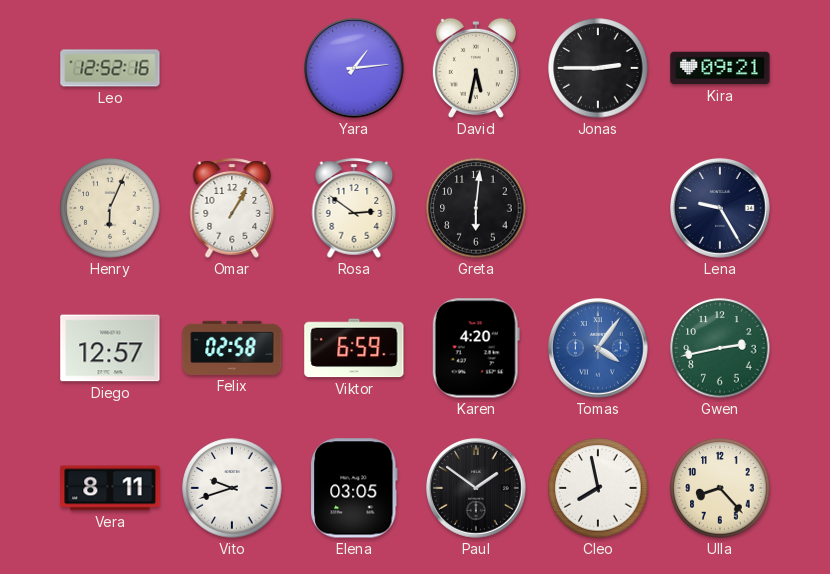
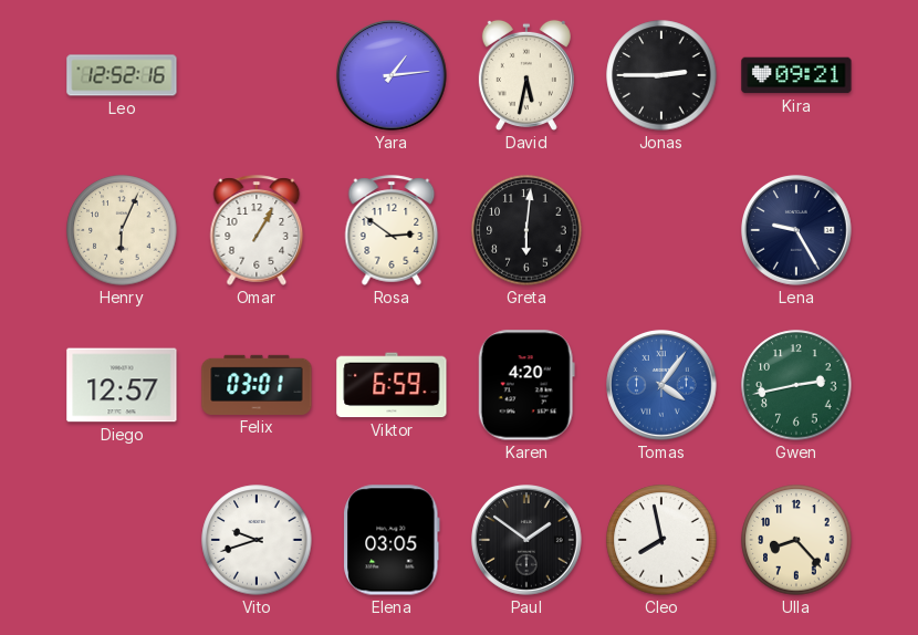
Felix: 02:58 -> 03:01
Vera: 8:11 -> none
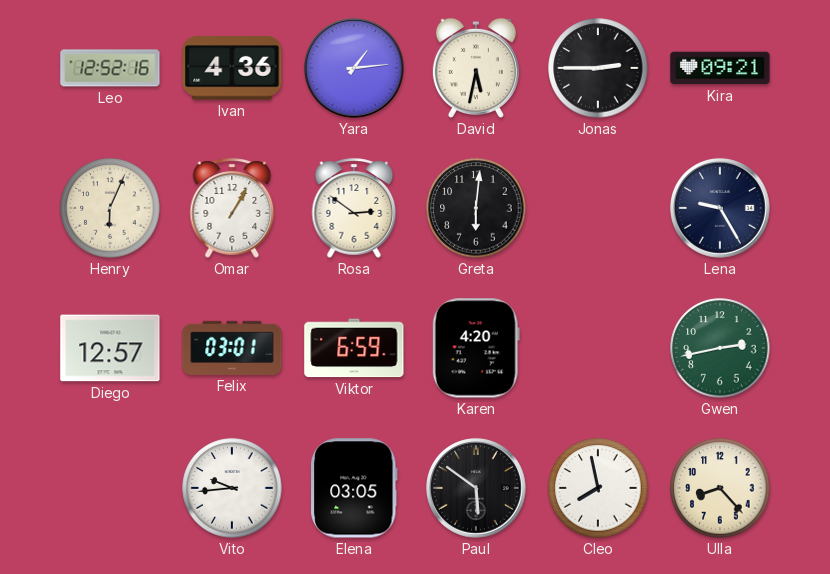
Ivan: none -> 4:36
Tomas: 4:06 -> none
Vito: 9:42 -> 9:44
Paul: 1:51 -> 5:51
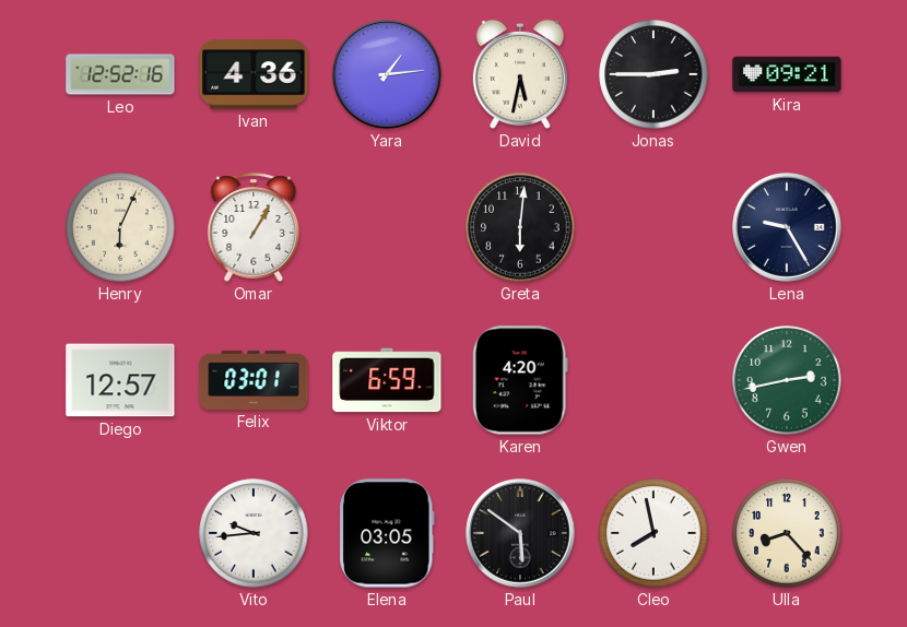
Rosa: 2:51 -> none
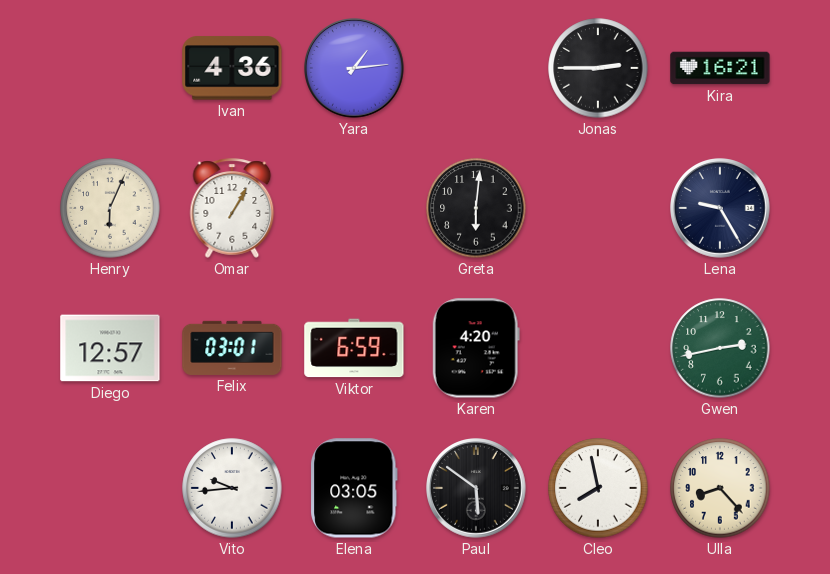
Leo: 12:52 -> none
David: 5:32 -> none
Kira: 09:21 -> 16:21
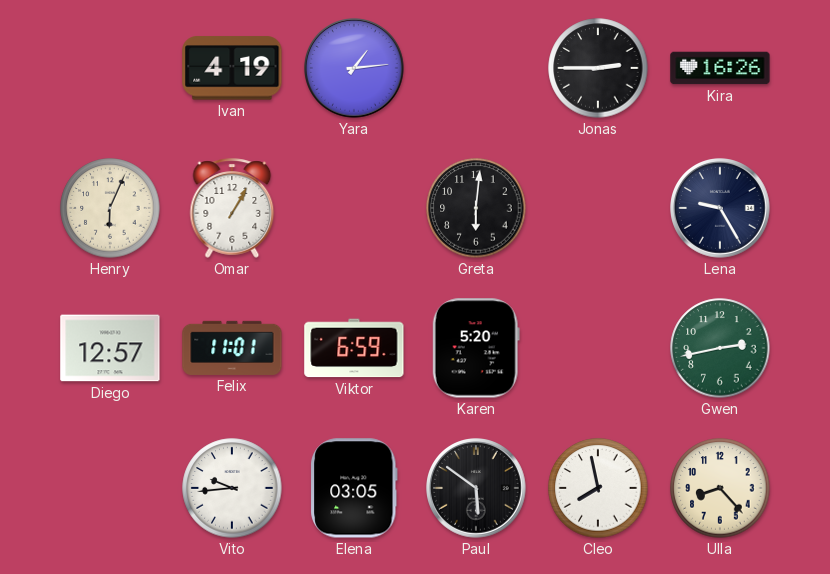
Ivan: 4:36 -> 4:19
Kira: 16:21 -> 16:26
Felix: 03:01 -> 11:01
Karen: 4:20 -> 5:20
